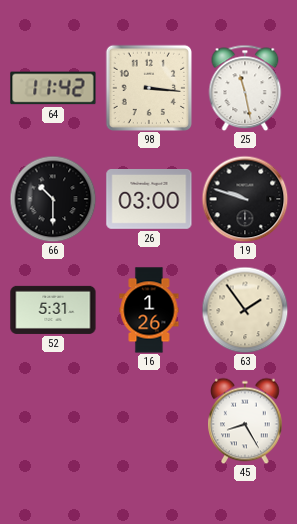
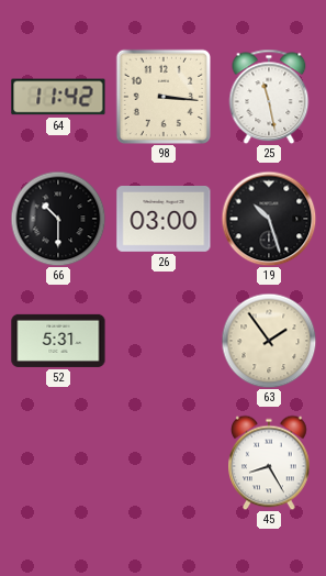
19: 9:48 -> 10:27
16: 1:26 -> none
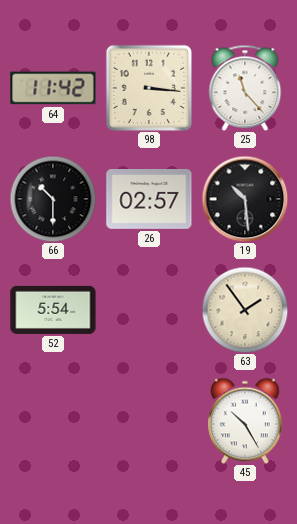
25: 11:28 -> 11:23
26: 03:00 -> 02:57
19: 10:27 -> 10:29
52: 5:31 -> 5:54
45: 8:25 -> 10:25
